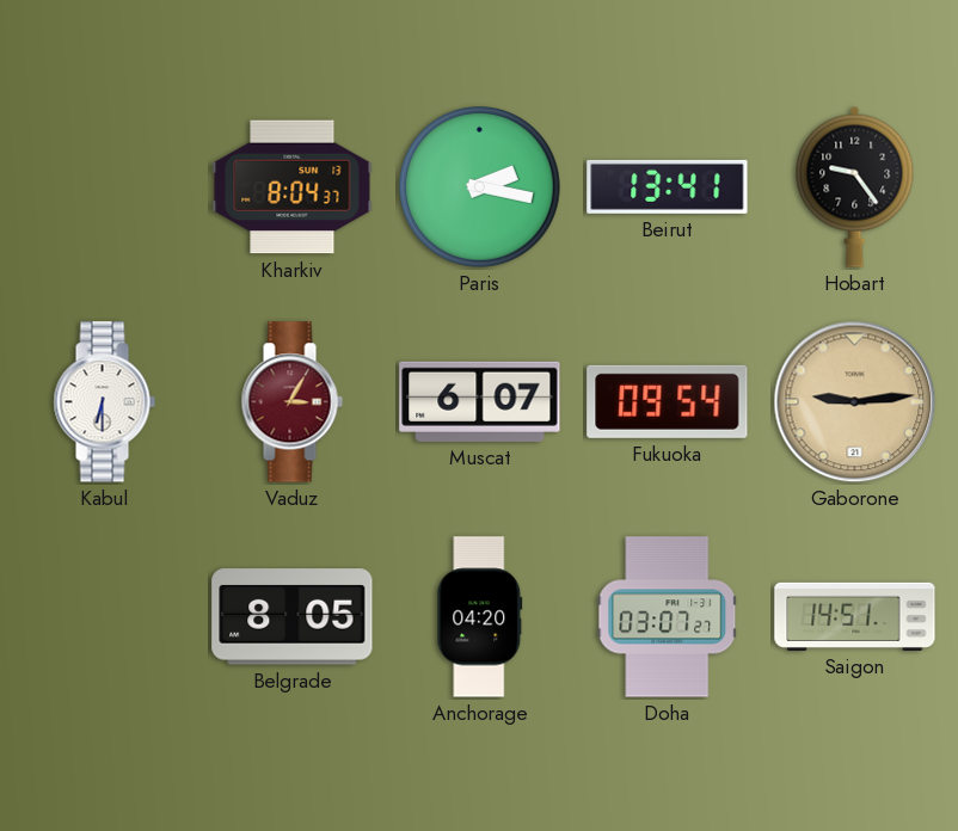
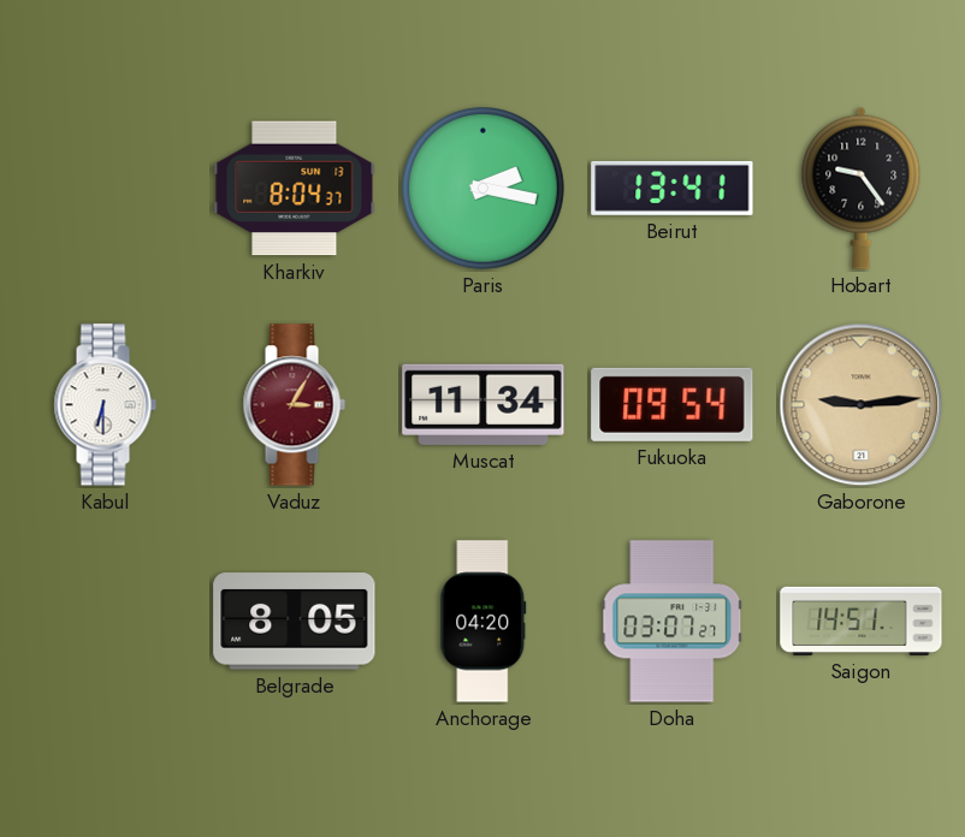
Muscat: 6:07 -> 11:34
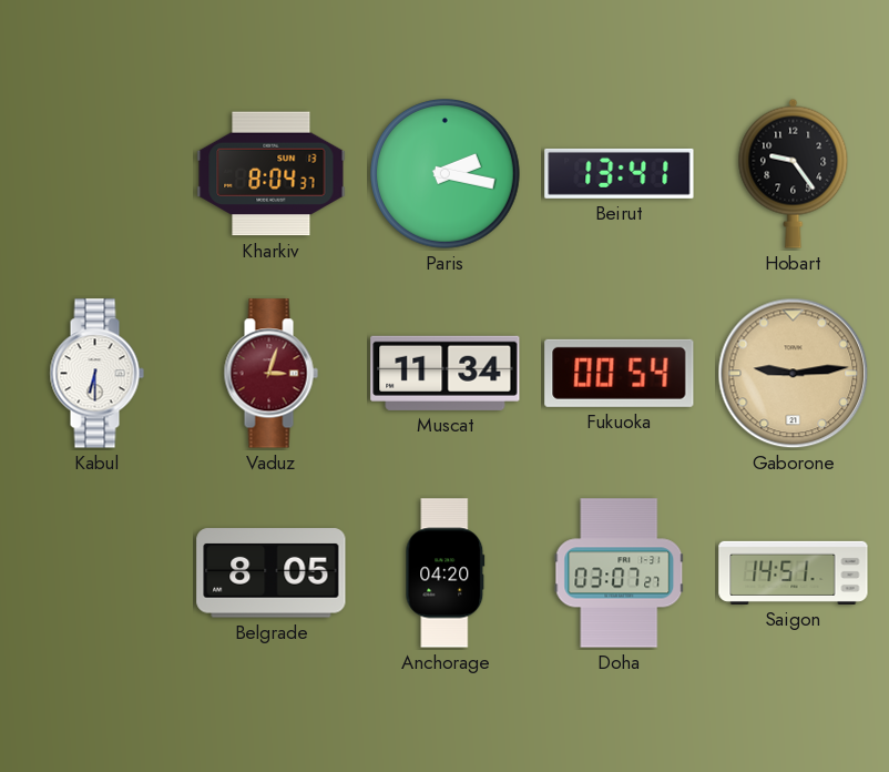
Vaduz: 3:05 -> 3:03
Fukuoka: 09:54 -> 00:54
